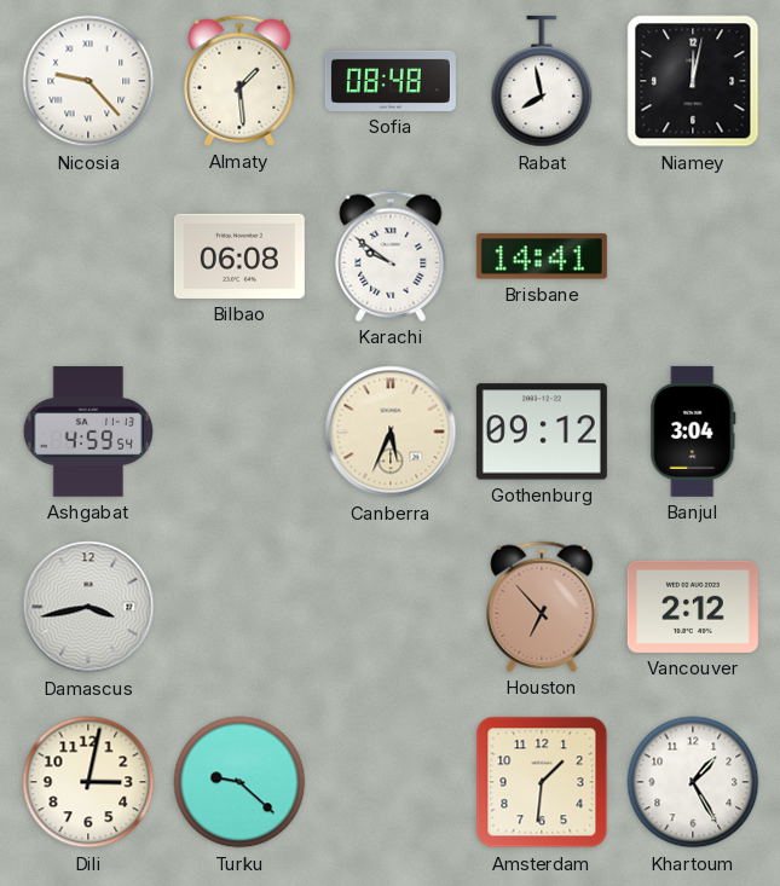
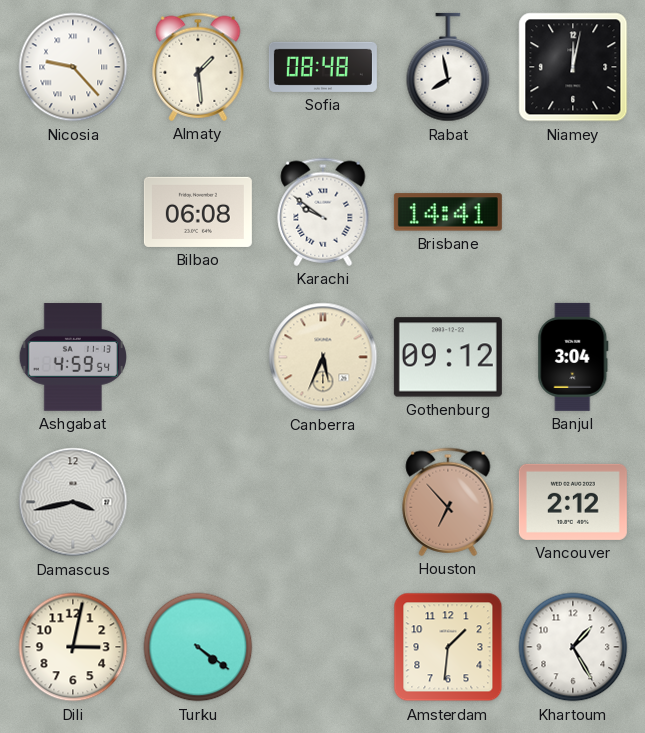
Turku: 9:22 -> 4:21
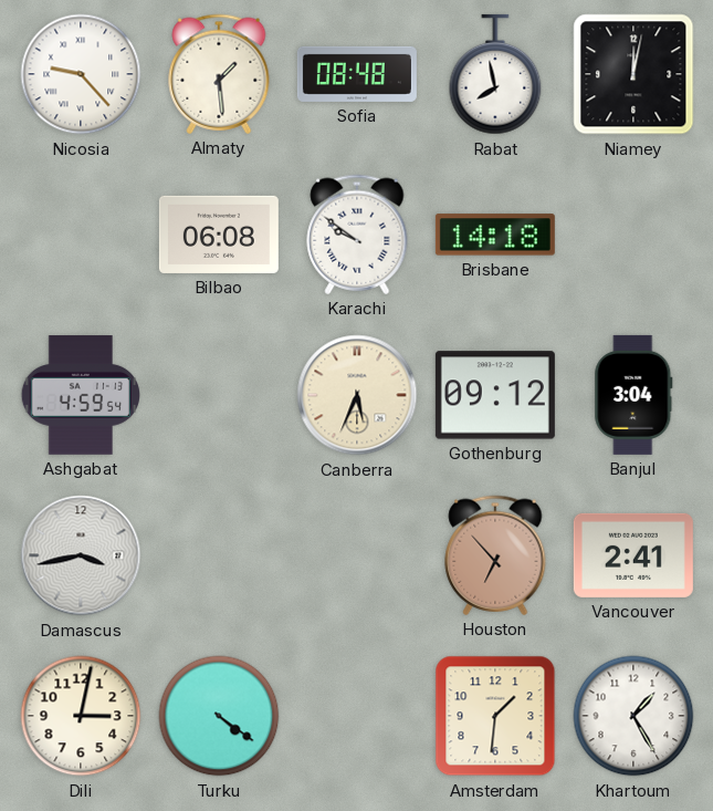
Brisbane: 14:41 -> 14:18
Vancouver: 2:12 -> 2:41
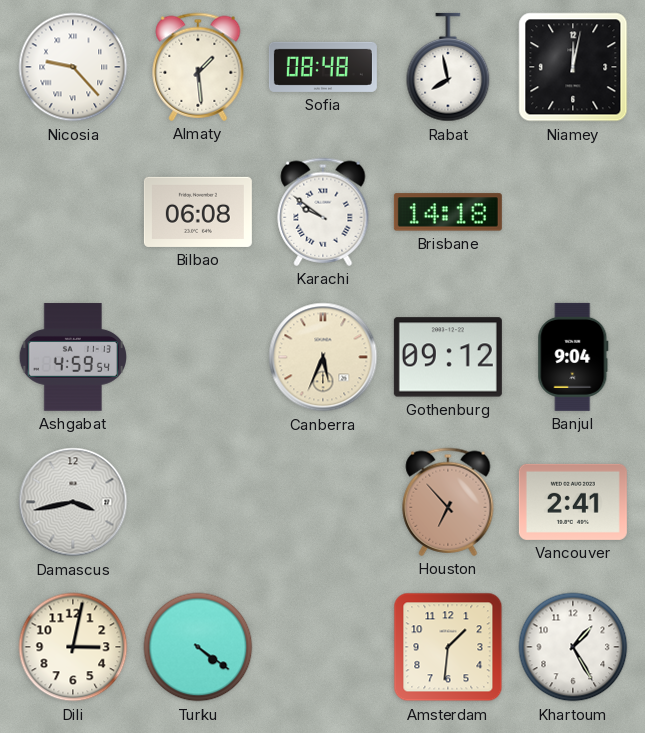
Banjul: 3:04 -> 9:04
